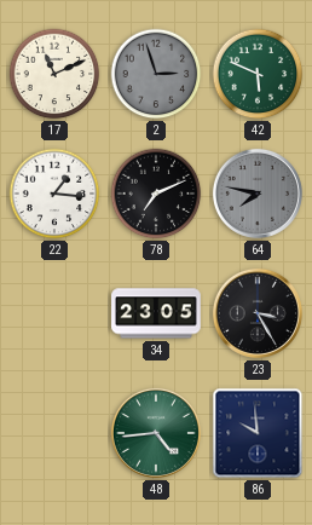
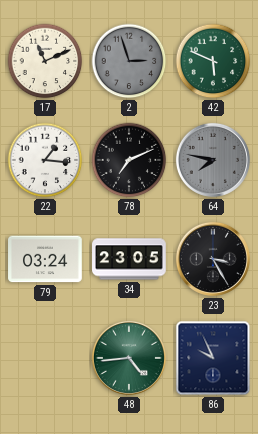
79: none -> 03:24
86: 9:59 -> 9:56
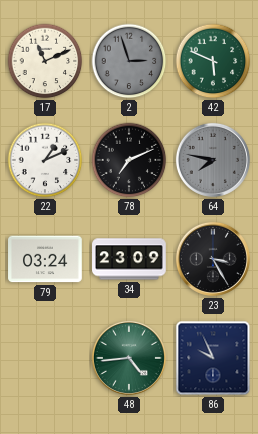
22: 1:16 -> 1:11
34: 23:05 -> 23:09
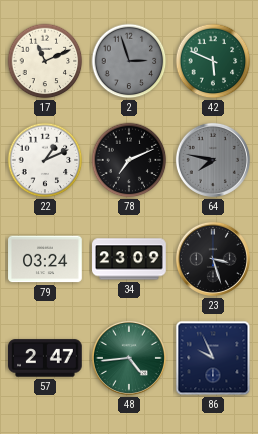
23: 3:25 -> 3:27
57: none -> 2:47
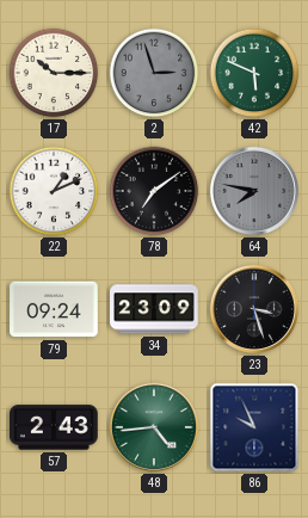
17: 11:11 -> 10:15
78: 7:11 -> 7:09
79: 03:24 -> 09:24
57: 2:47 -> 2:43
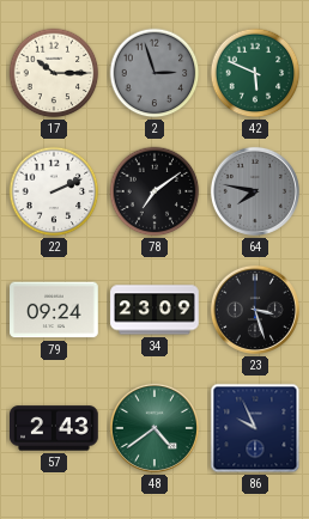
22: 1:11 -> 2:11
48: 4:44 -> 4:39
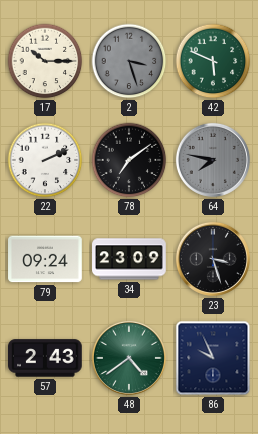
2: 2:57 -> 3:27
